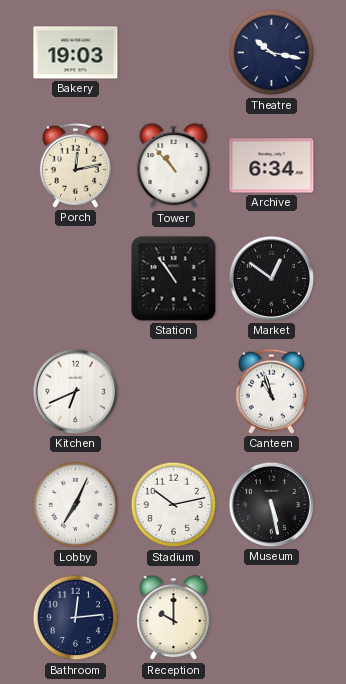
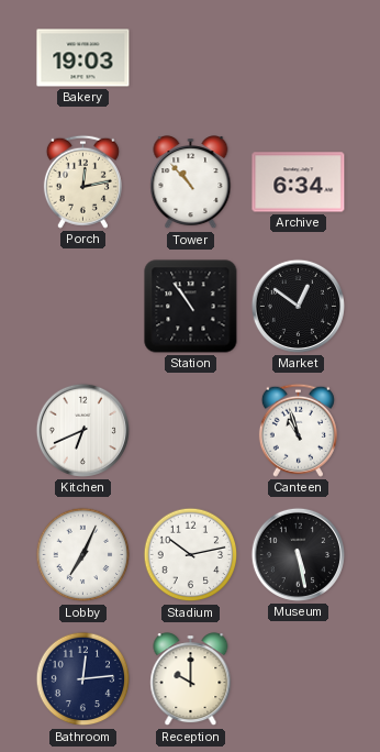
Theatre: 10:17 -> none
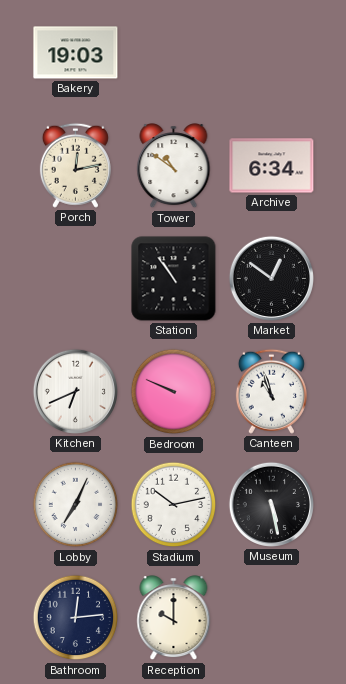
Tower: 10:53 -> 10:51
Bedroom: none -> 9:49
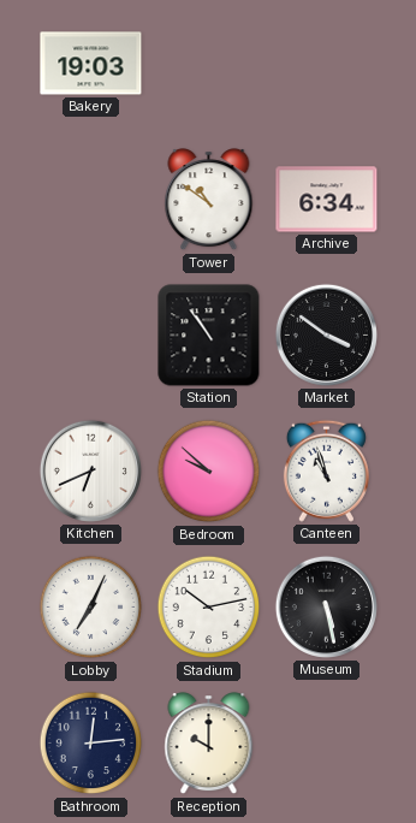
Porch: 12:13 -> none
Market: 12:51 -> 3:51
Bedroom: 9:49 -> 9:52
